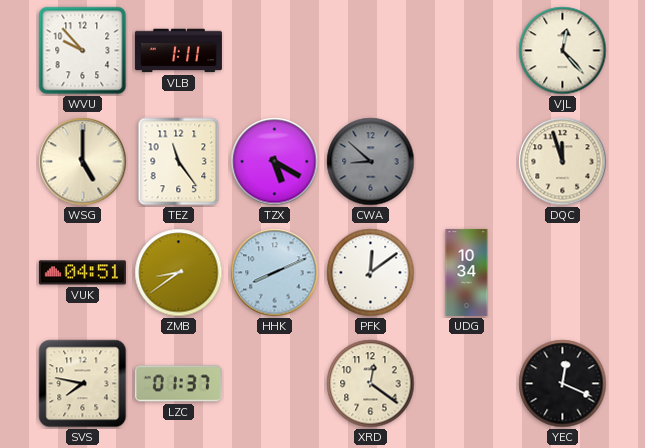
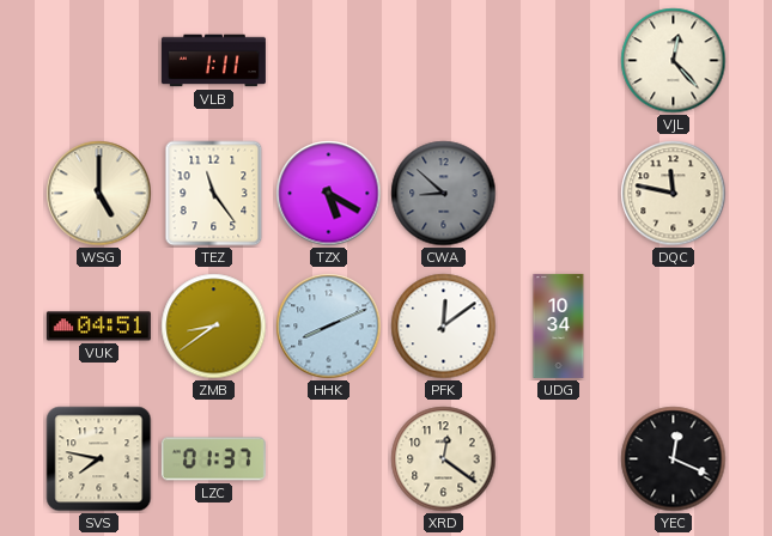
WVU: 9:53 -> none
DQC: 11:57 -> 11:47
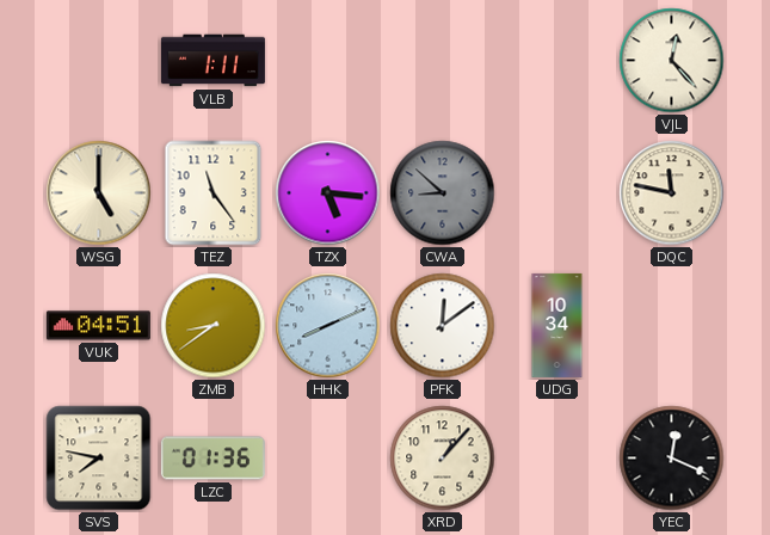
TZX: 5:20 -> 5:16
LZC: 01:37 -> 01:36
XRD: 12:21 -> 1:07
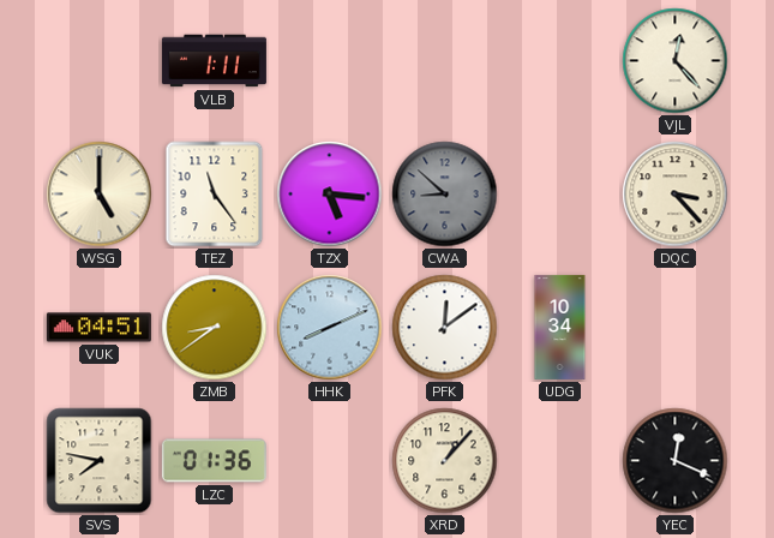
DQC: 11:47 -> 3:23
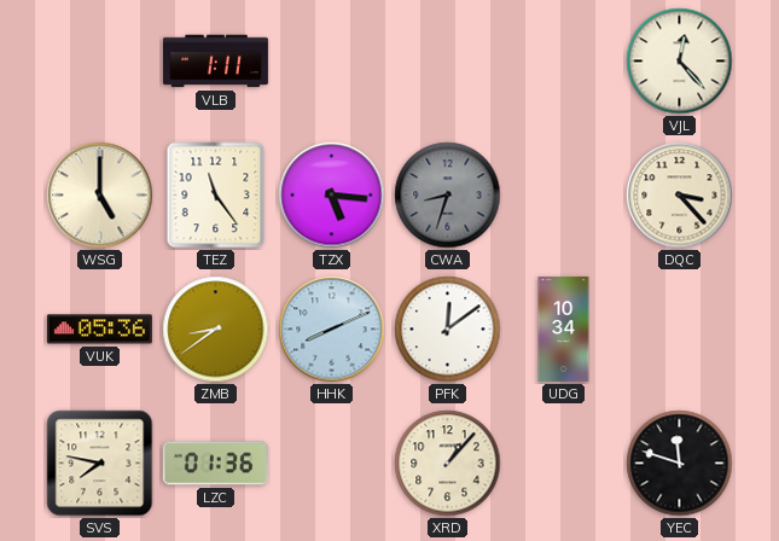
CWA: 8:52 -> 8:33
VUK: 04:51 -> 05:36
YEC: 12:19 -> 11:48
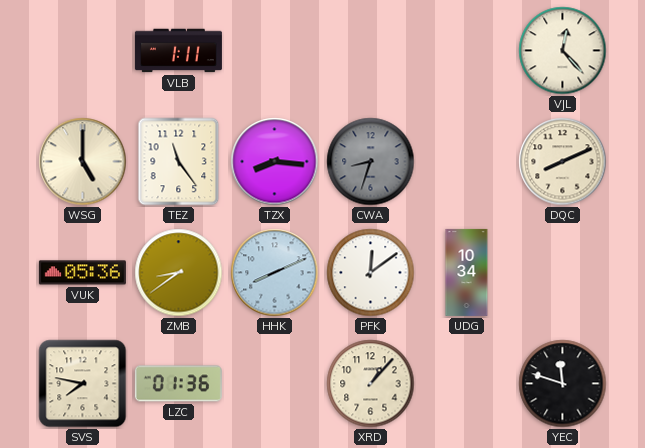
TZX: 5:16 -> 8:16
DQC: 3:23 -> 8:11
